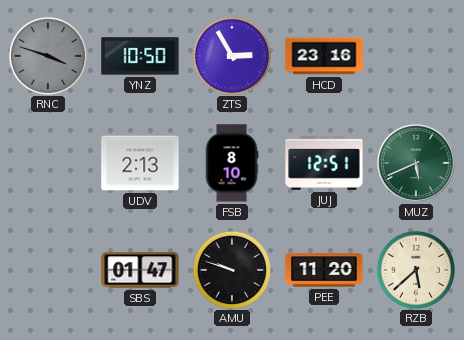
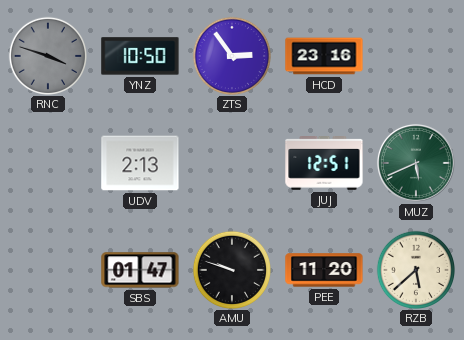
ZTS: 2:55 -> 2:54
FSB: 8:10 -> none
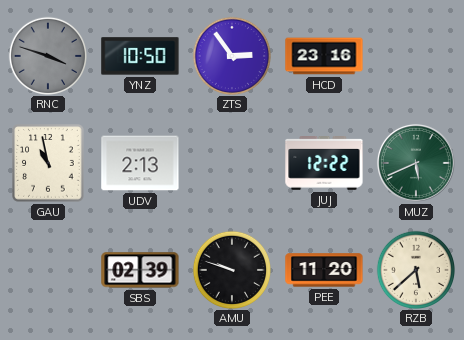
GAU: none -> 10:58
JUJ: 12:51 -> 12:22
SBS: 01:47 -> 02:39
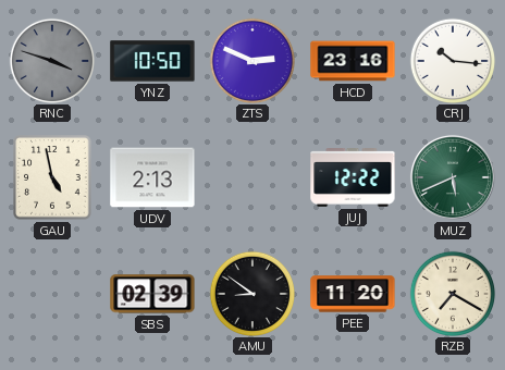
ZTS: 2:54 -> 2:49
CRJ: none -> 10:16
GAU: 10:58 -> 4:58
AMU: 9:48 -> 8:51
RZB: 5:38 -> 7:20
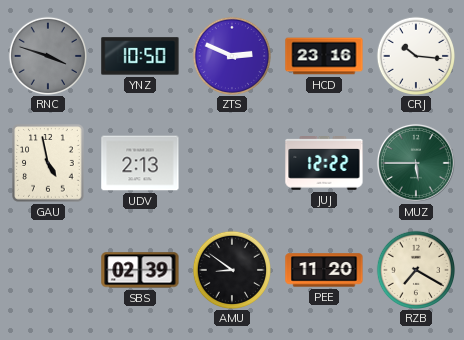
MUZ: 5:41 -> 5:45
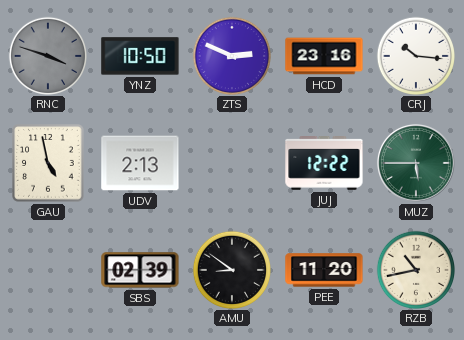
RZB: 7:20 -> 10:43
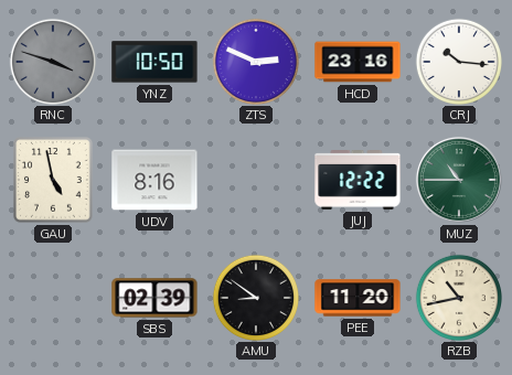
UDV: 2:13 -> 8:16
MUZ: 5:45 -> 10:45
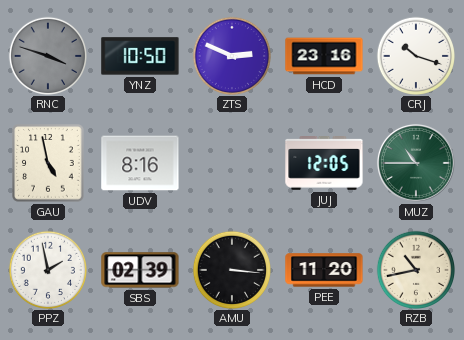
CRJ: 10:16 -> 10:18
JUJ: 12:22 -> 12:05
PPZ: none -> 1:58
AMU: 8:51 -> 3:16
